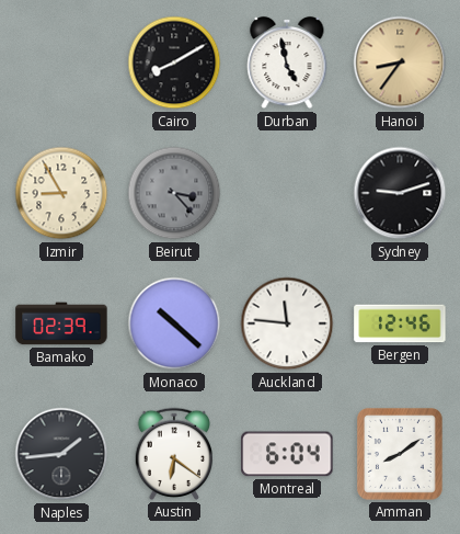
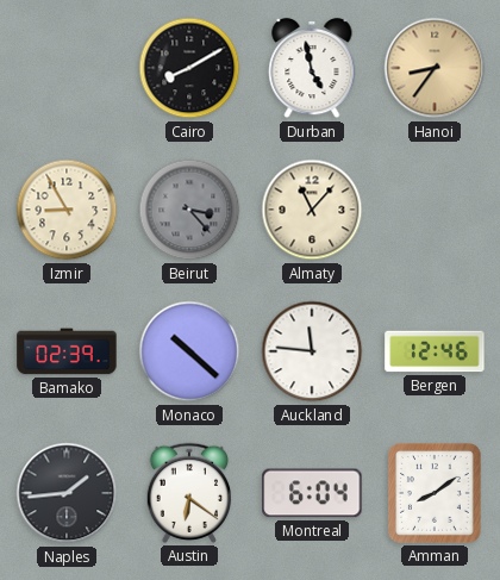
Almaty: none -> 11:07
Sydney: 9:12 -> none
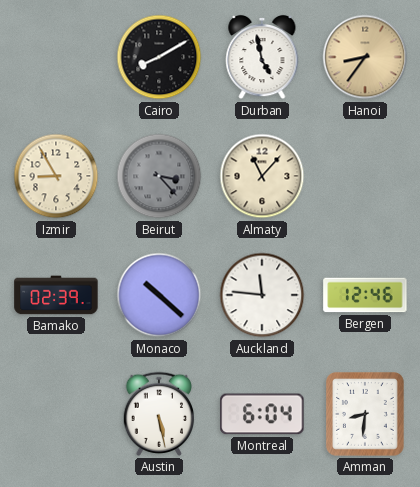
Naples: 1:44 -> none
Austin: 6:21 -> 5:28
Amman: 8:09 -> 8:31
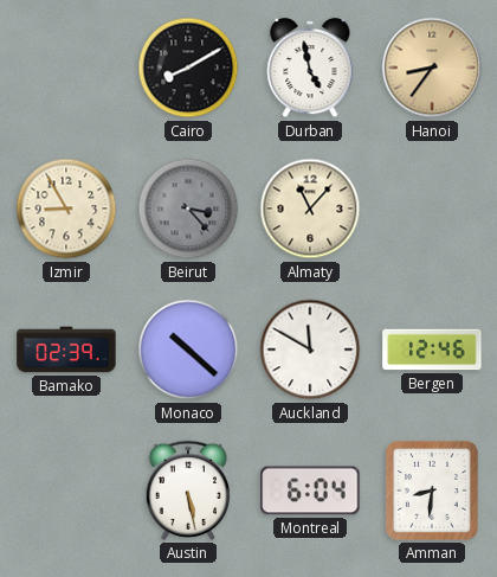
Auckland: 11:46 -> 11:50
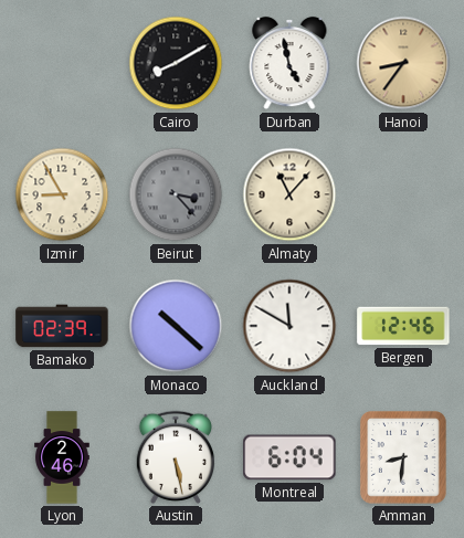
Lyon: none -> 2:46
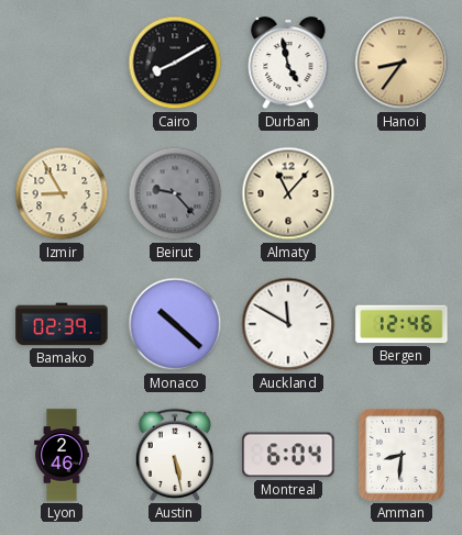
Beirut: 3:23 -> 9:23
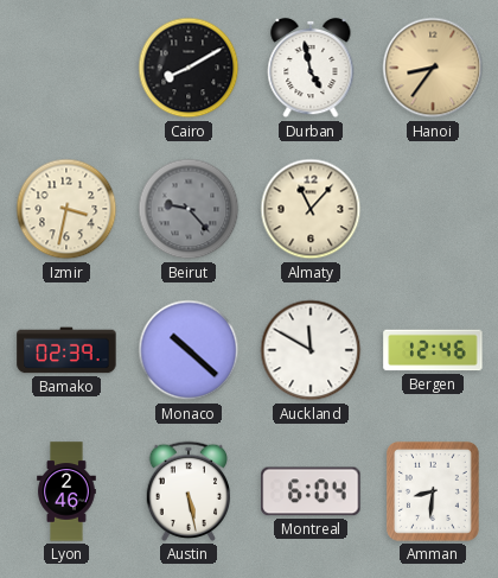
Izmir: 8:55 -> 3:32
